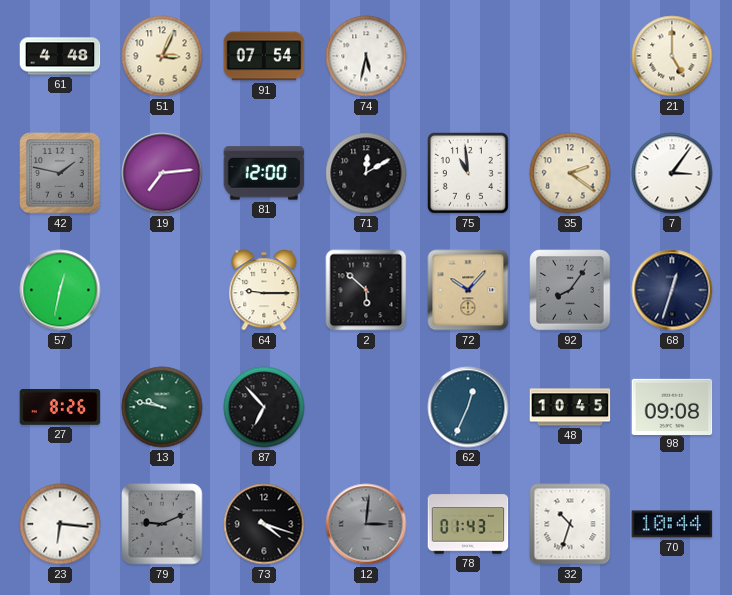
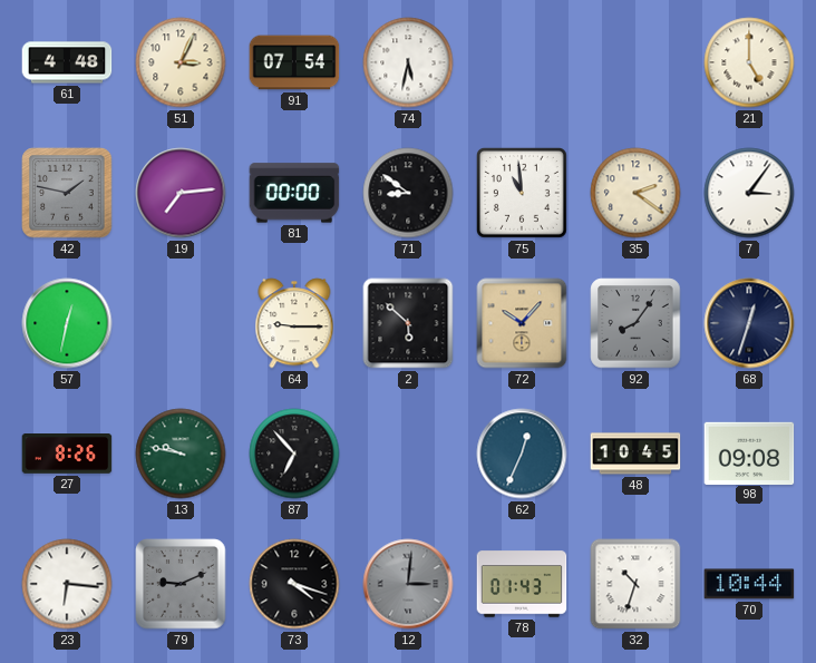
81: 12:00 -> 00:00
71: 12:10 -> 8:51
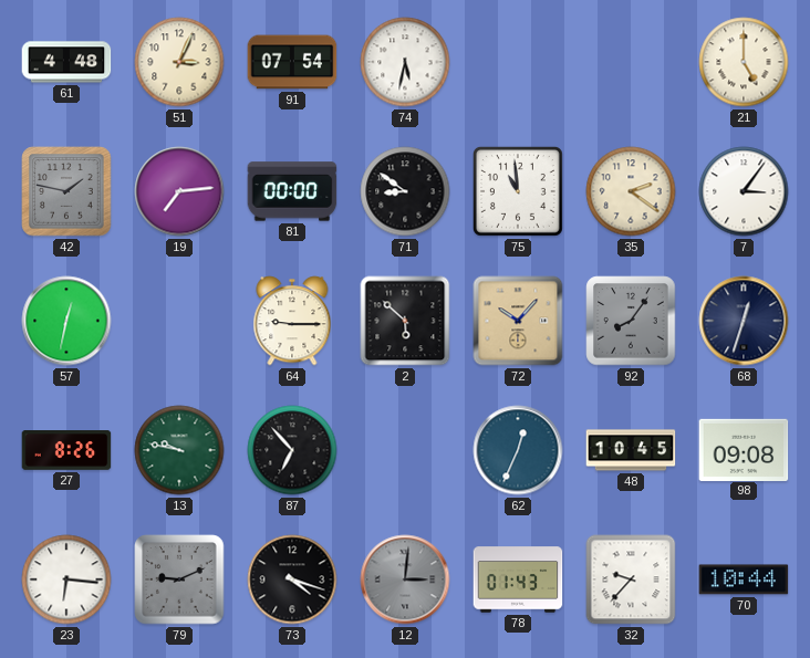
32: 10:33 -> 9:37
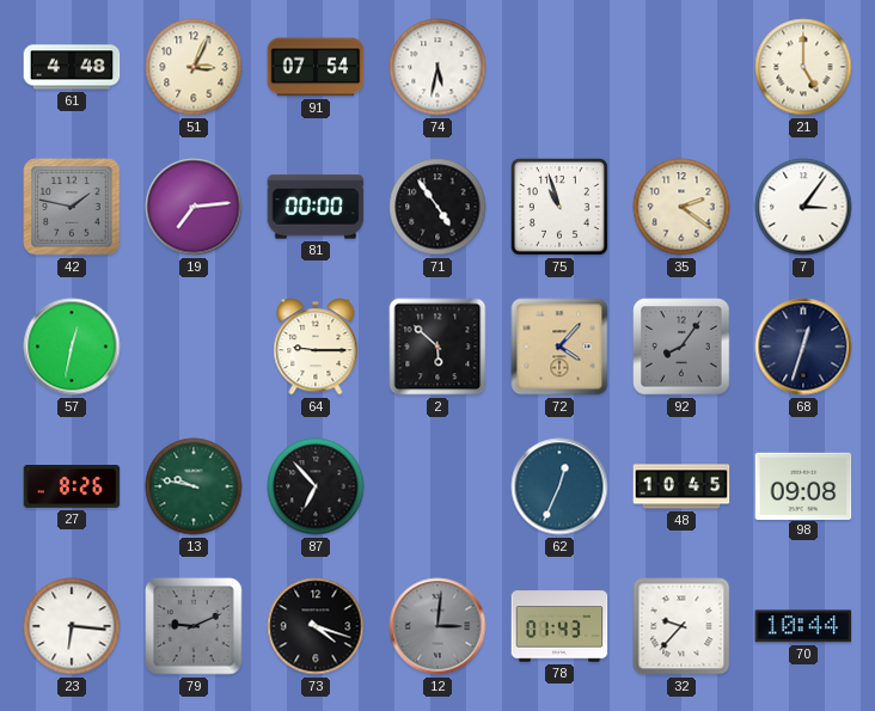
71: 8:51 -> 4:54
75: 10:59 -> 10:57
72: 10:07 -> 4:07
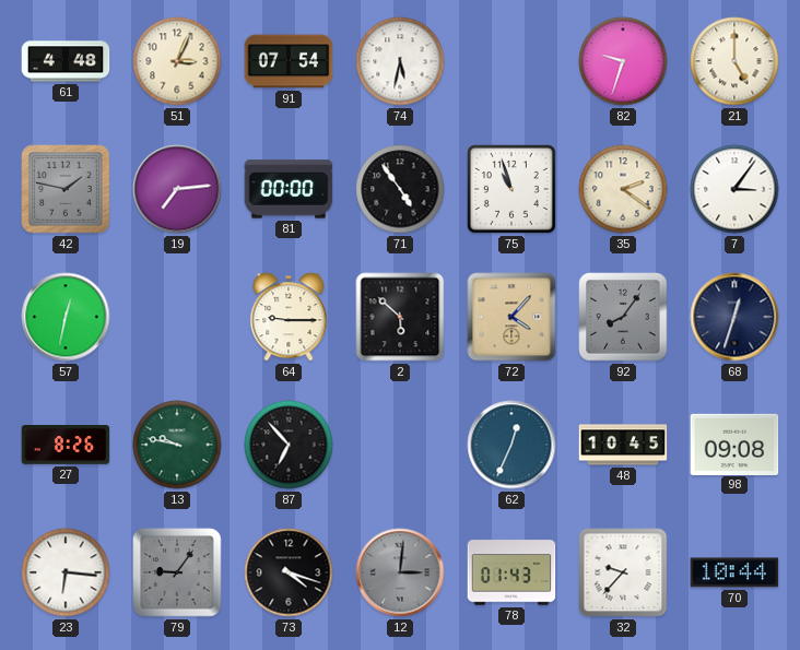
82: none -> 9:33
79: 9:11 -> 9:06
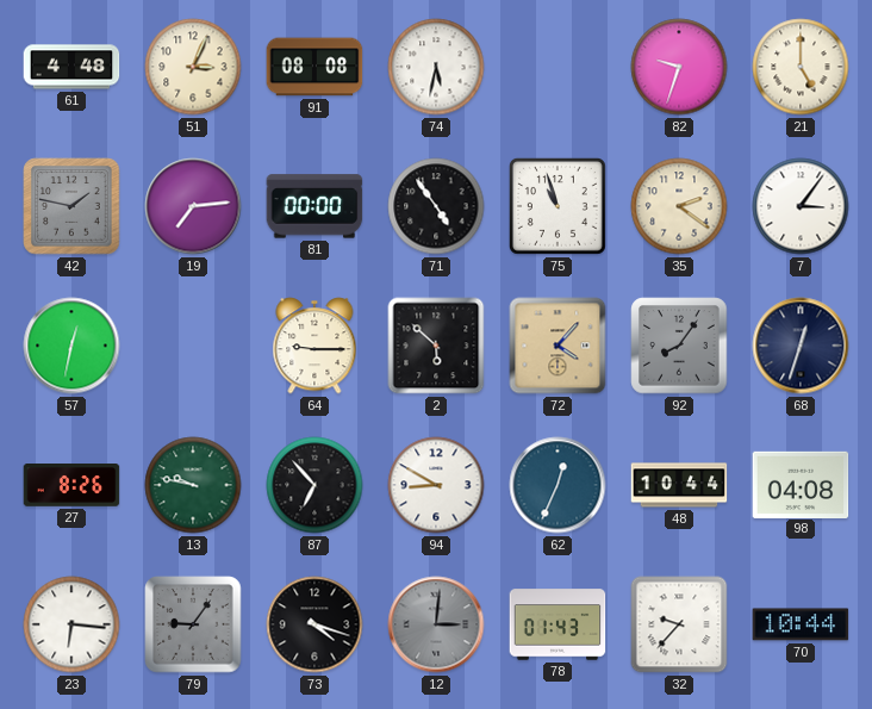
91: 07:54 -> 08:08
94: none -> 8:50
48: 10:45 -> 10:44
98: 09:08 -> 04:08
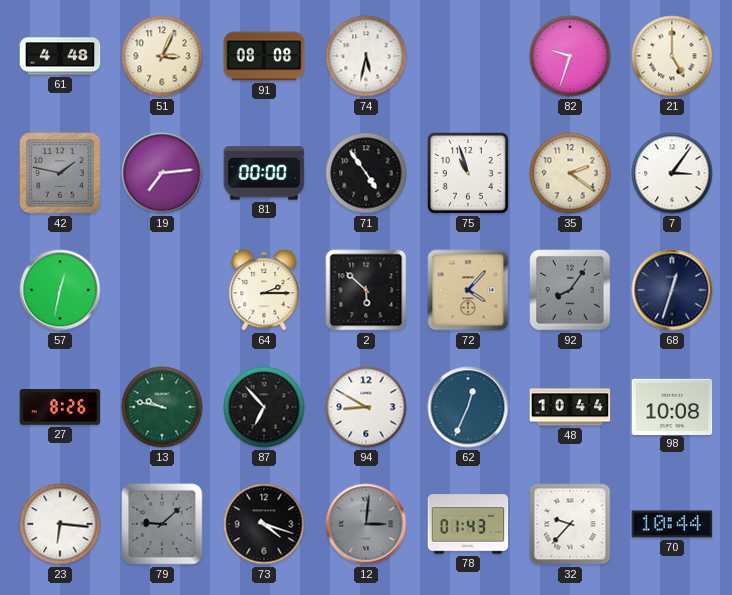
64: 9:15 -> 2:15
98: 04:08 -> 10:08
79: 9:06 -> 9:08
